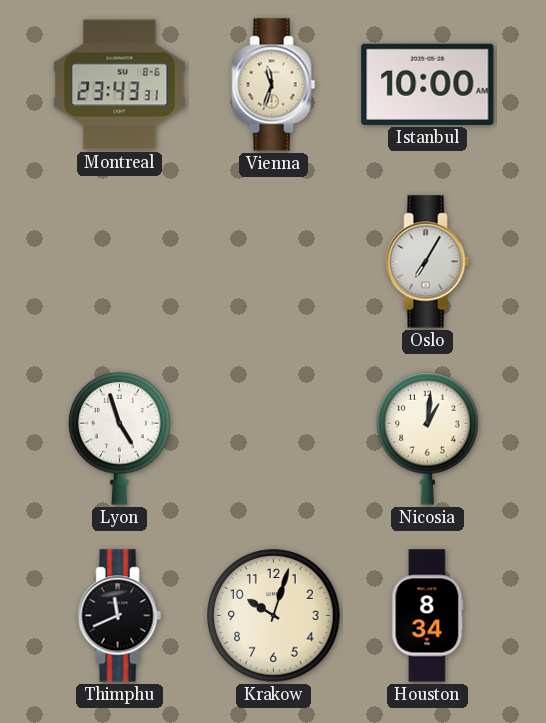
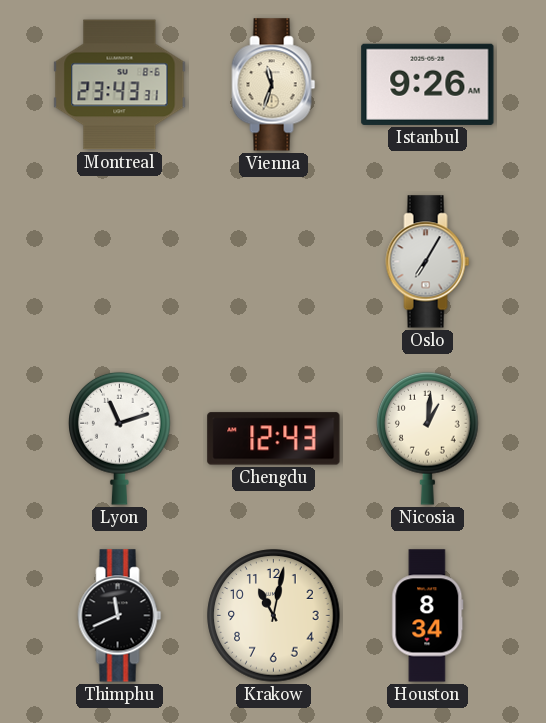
Istanbul: 10:00 -> 9:26
Lyon: 4:57 -> 11:12
Chengdu: none -> 12:43
Krakow: 10:03 -> 11:02
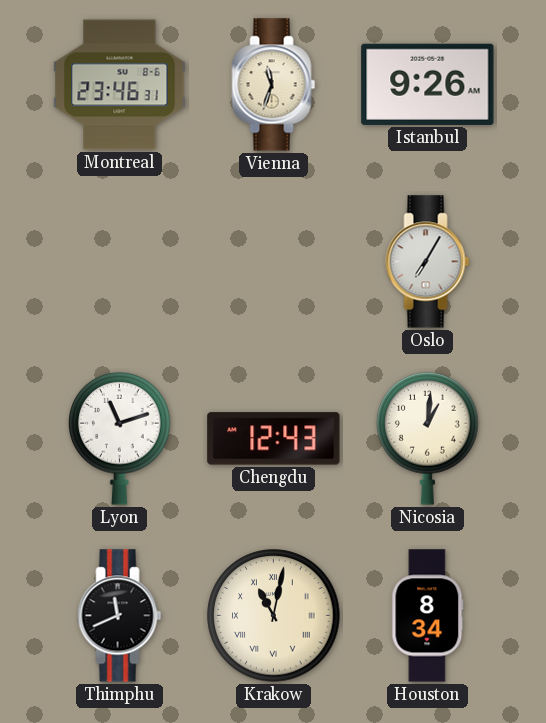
Montreal: 23:43 -> 23:46
Krakow numerals: Arabic -> Roman
